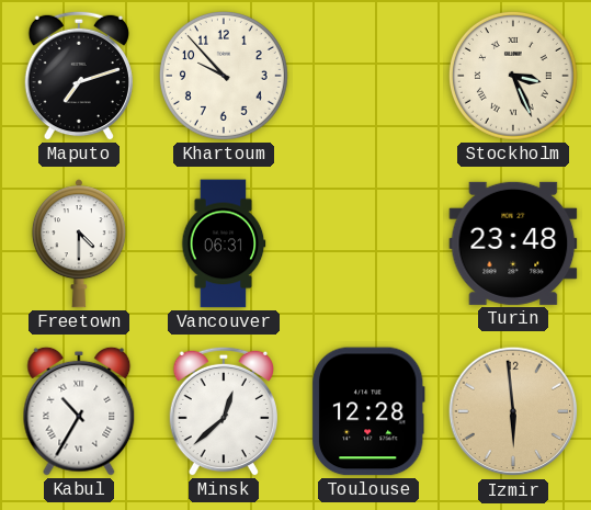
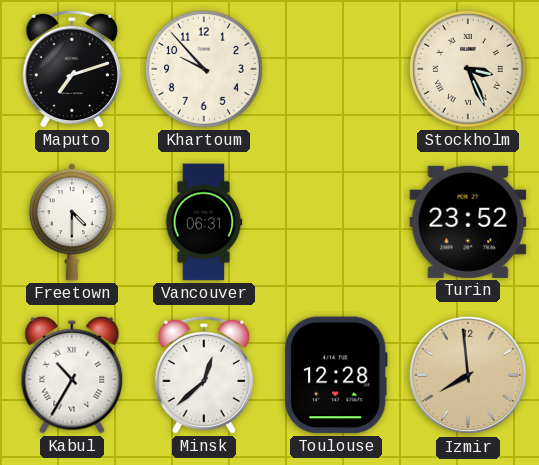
Turin: 23:48 -> 23:52
Izmir: 5:59 -> 7:59
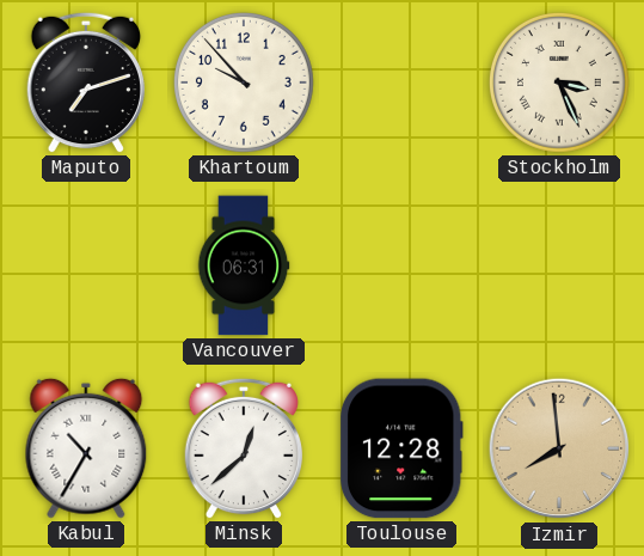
Freetown: 4:30 -> none
Turin: 23:52 -> none
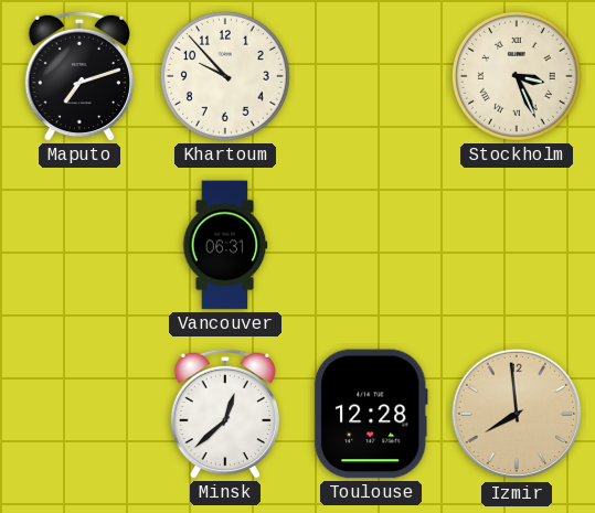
Kabul: 10:35 -> none
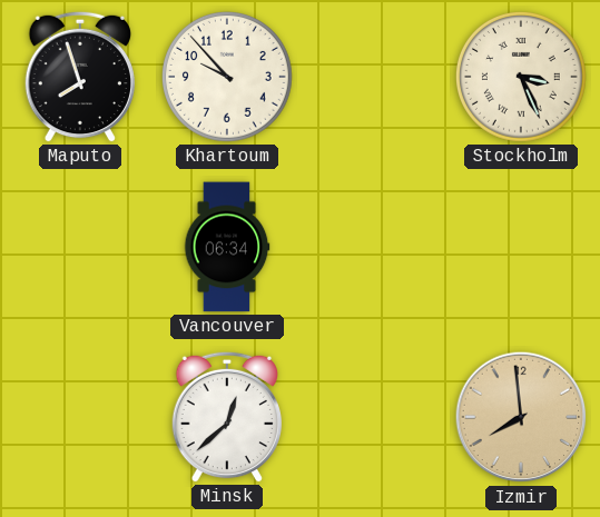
Maputo: 7:12 -> 7:57
Vancouver: 06:31 -> 06:34
Toulouse: 12:28 -> none
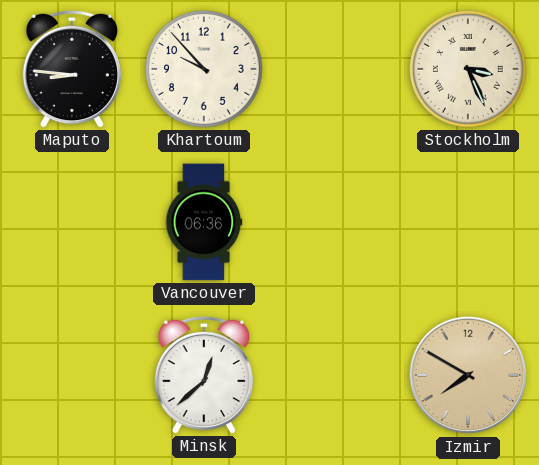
Maputo: 7:57 -> 8:46
Vancouver: 06:34 -> 06:36
Izmir: 7:59 -> 7:50
